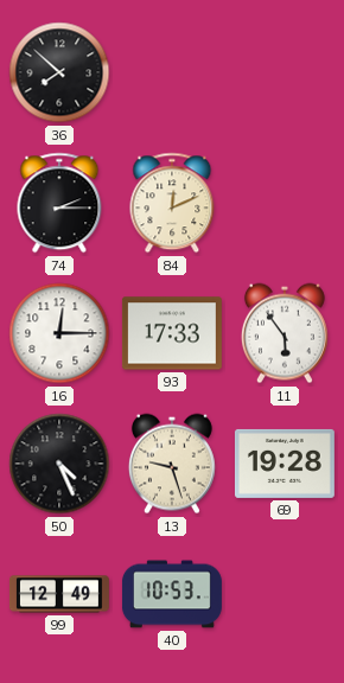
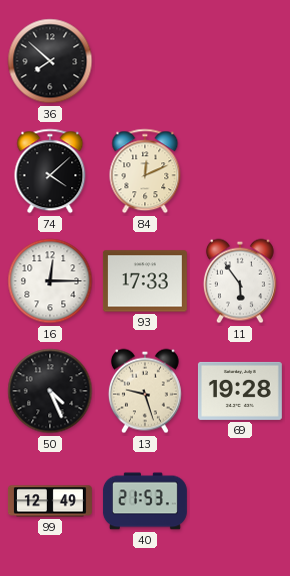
74: 2:15 -> 4:08
40: 10:53 -> 21:53
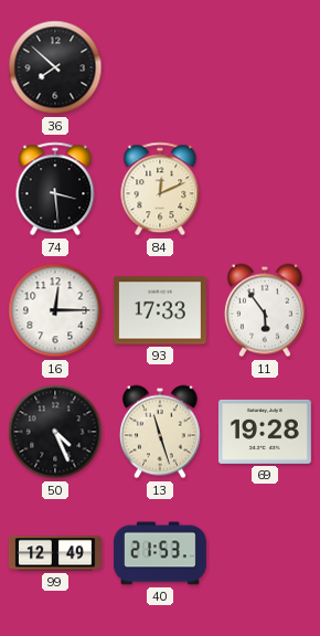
74: 4:08 -> 3:29
13: 9:27 -> 11:27
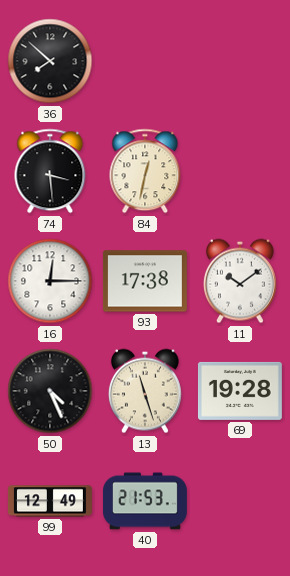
84: 12:11 -> 12:32
93: 17:33 -> 17:38
11: 5:54 -> 10:09
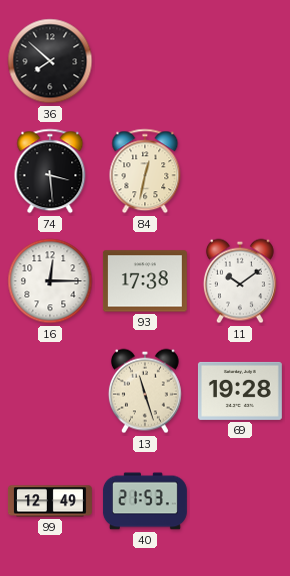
50: 4:26 -> none
